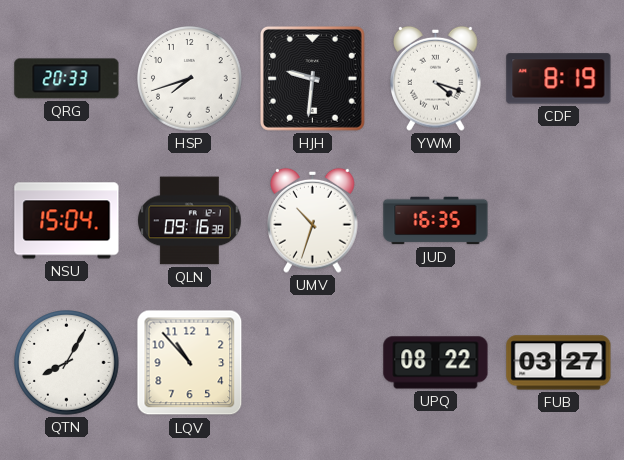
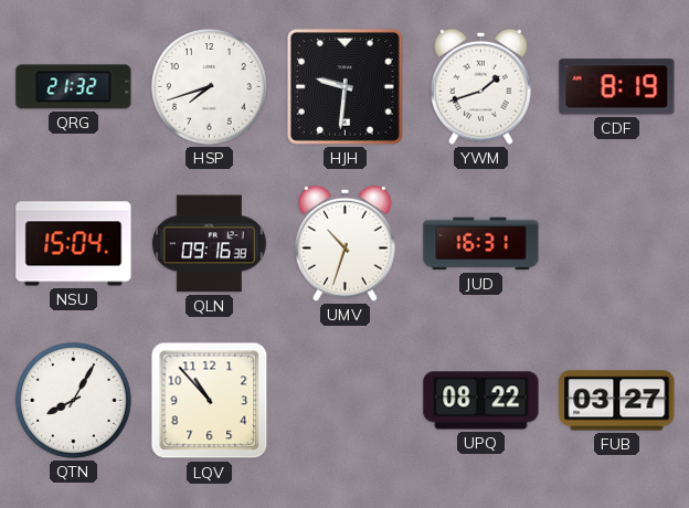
QRG: 20:33 -> 21:32
YWM: 4:18 -> 1:42
JUD: 16:35 -> 16:31
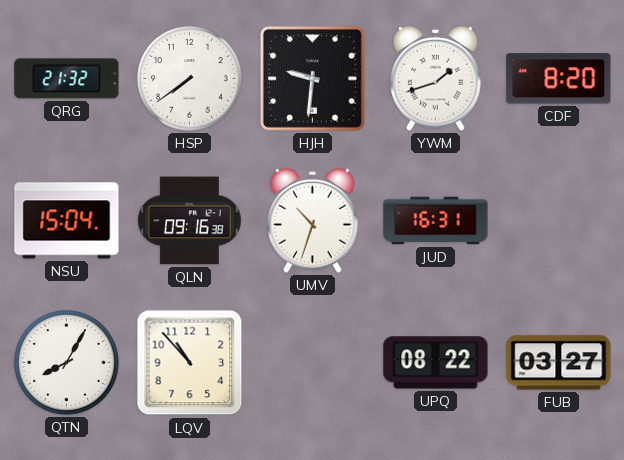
HSP: 7:42 -> 7:39
CDF: 8:19 -> 8:20
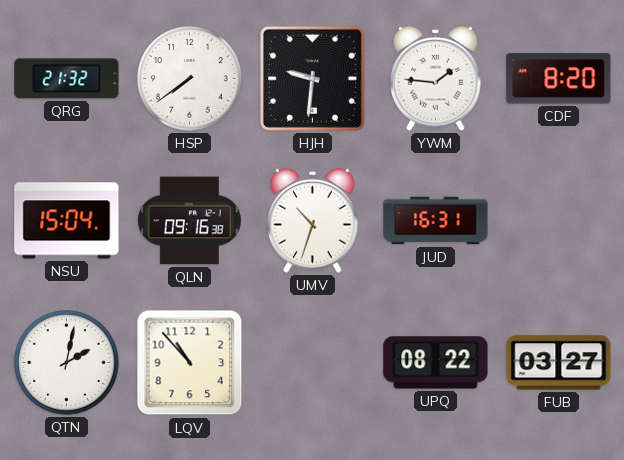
YWM: 1:42 -> 1:46
QTN: 8:05 -> 2:02
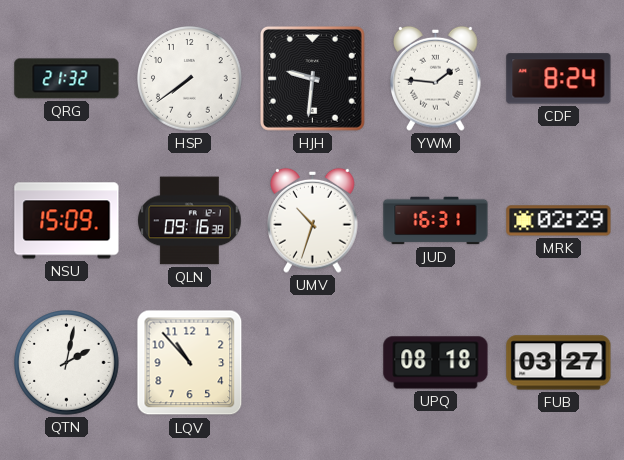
CDF: 8:20 -> 8:24
NSU: 15:04 -> 15:09
MRK: none -> 02:29
UPQ: 08:22 -> 08:18
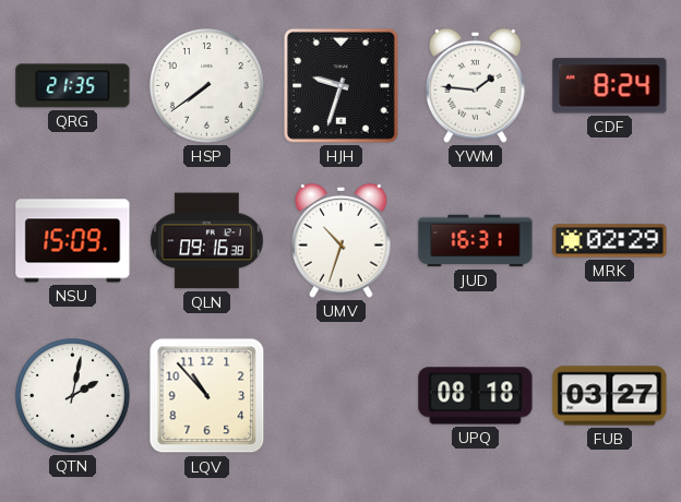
QRG: 21:32 -> 21:35
HJH: 9:31 -> 9:33
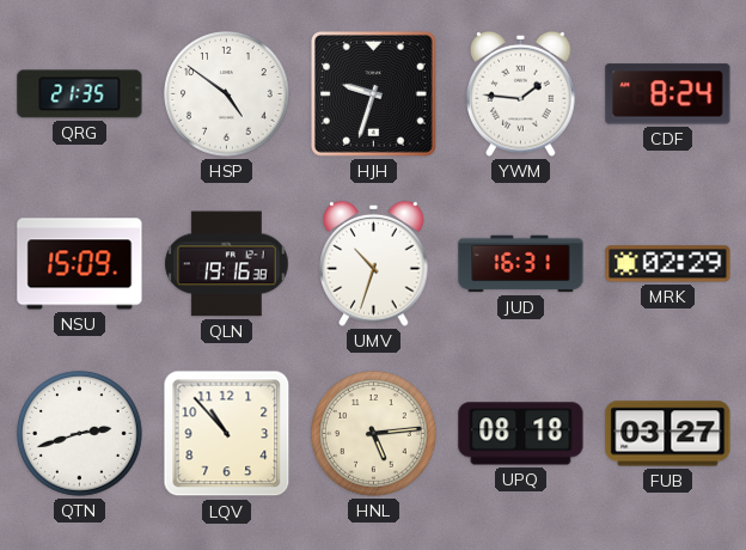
HSP: 7:39 -> 4:51
QLN: 09:16 -> 19:16
QTN: 2:02 -> 2:42
HNL: none -> 5:14
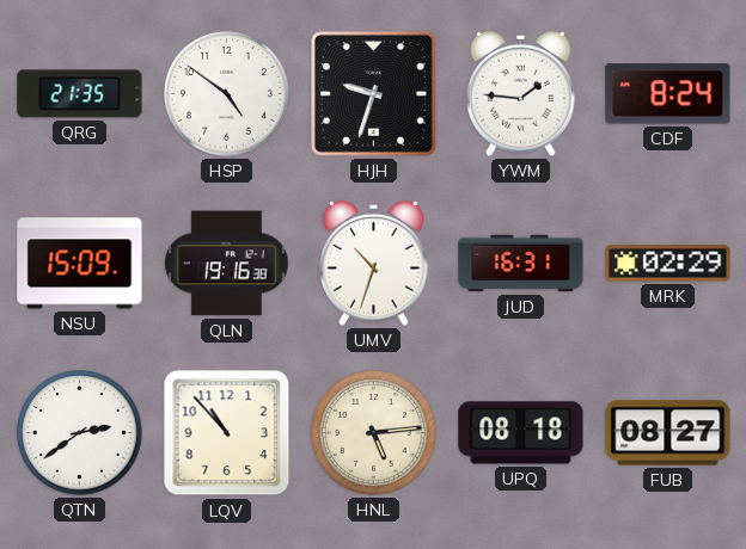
QTN: 2:42 -> 2:39
FUB: 03:27 -> 08:27
